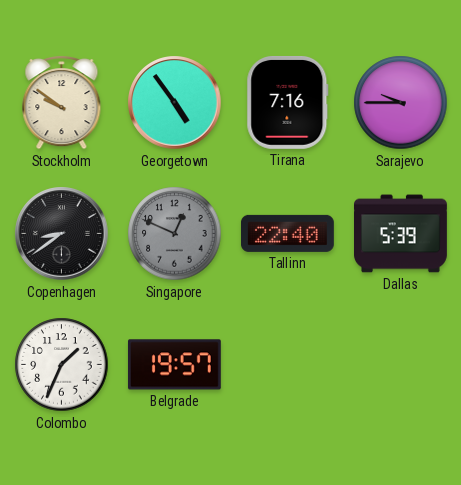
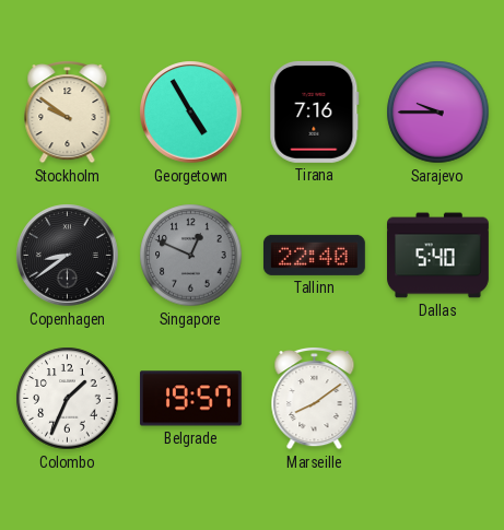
Georgetown: 4:54 -> 4:55
Dallas: 5:39 -> 5:40
Marseille: none -> 8:09
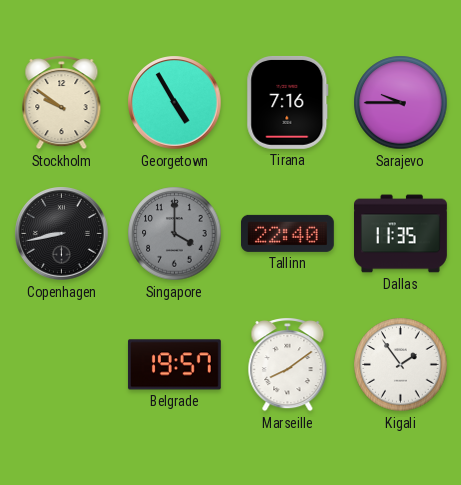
Copenhagen: 8:39 -> 8:43
Singapore: 12:49 -> 4:00
Dallas: 5:40 -> 11:35
Colombo: 1:34 -> none
Kigali: none -> 1:54
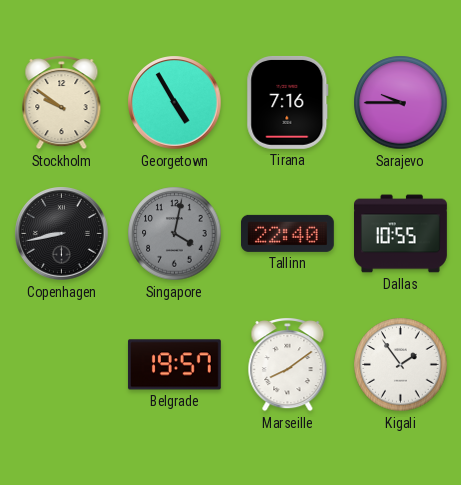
Singapore: 4:00 -> 4:02
Dallas: 11:35 -> 10:55
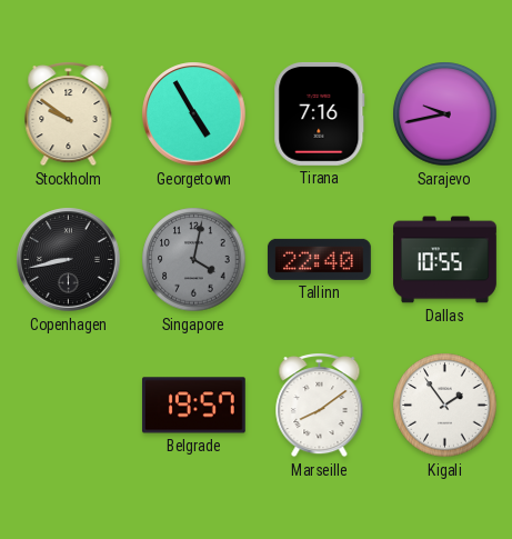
Sarajevo: 9:45 -> 9:43
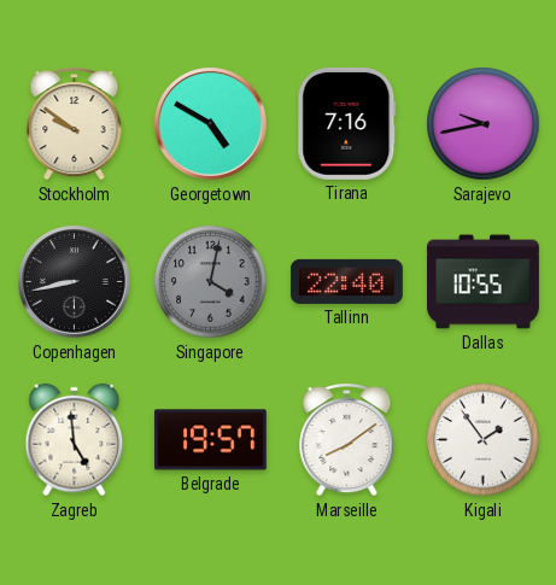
Georgetown: 4:55 -> 4:50
Zagreb: none -> 4:59
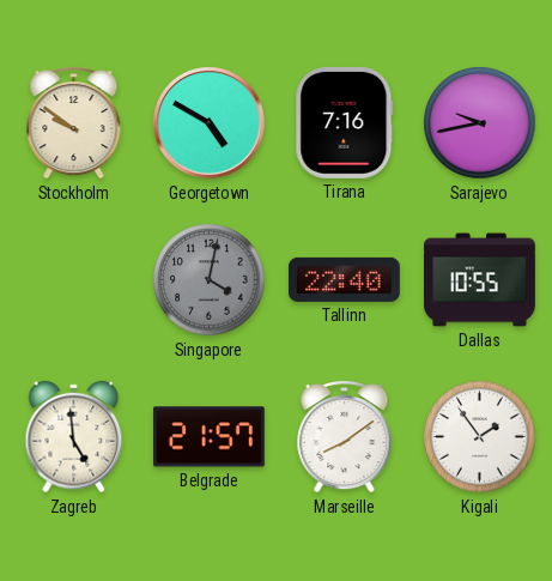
Copenhagen: 8:43 -> none
Belgrade: 19:57 -> 21:57
